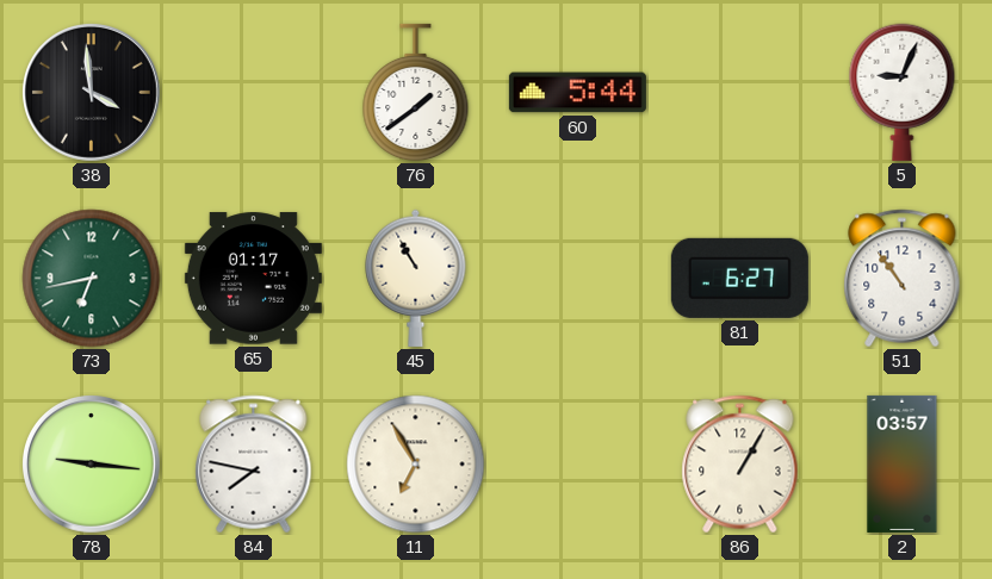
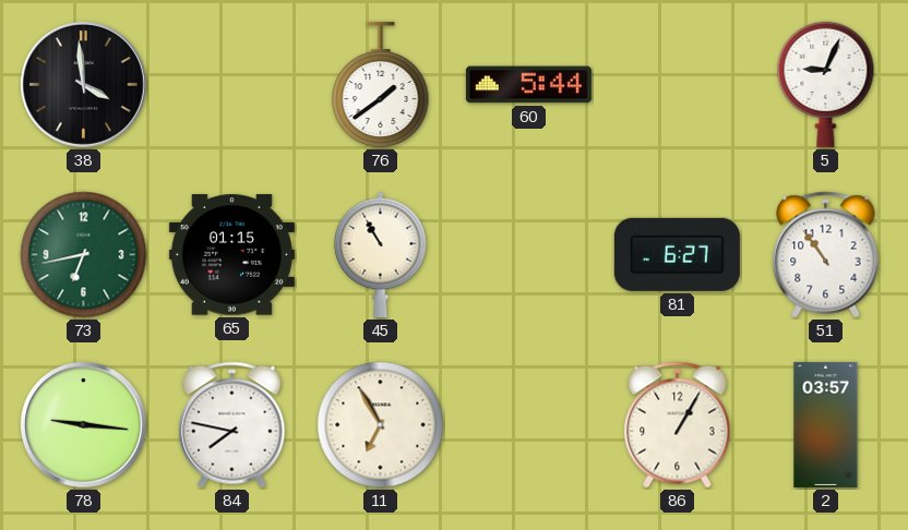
65: 01:17 -> 01:15
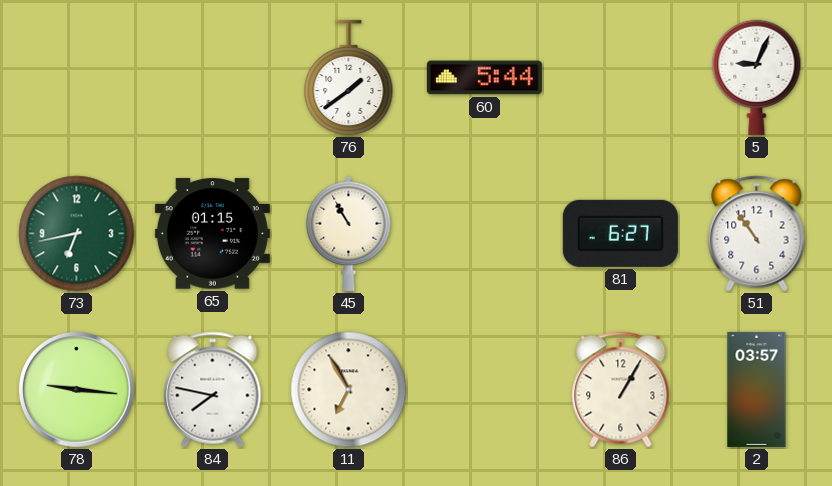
38: 3:59 -> none
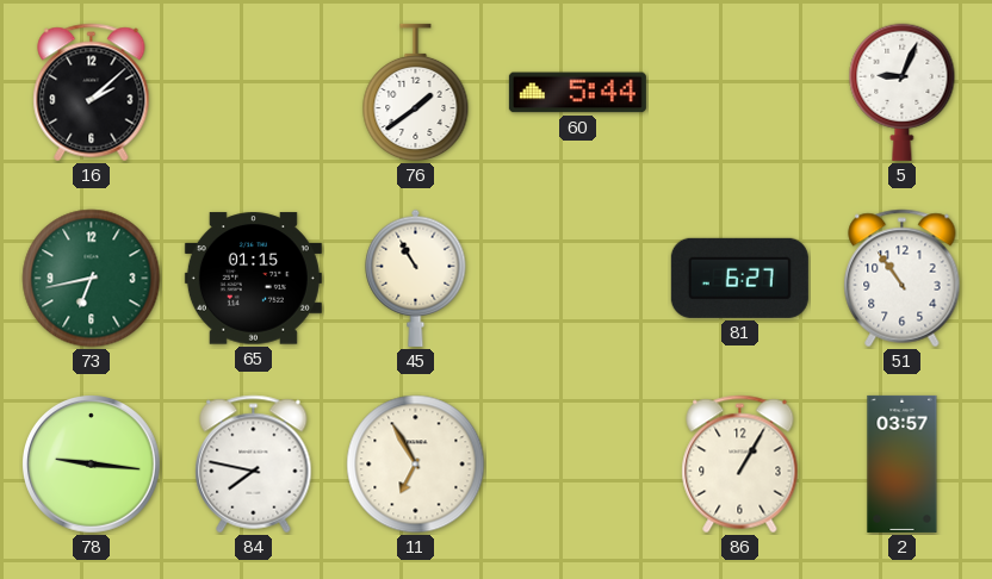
16: none -> 2:08
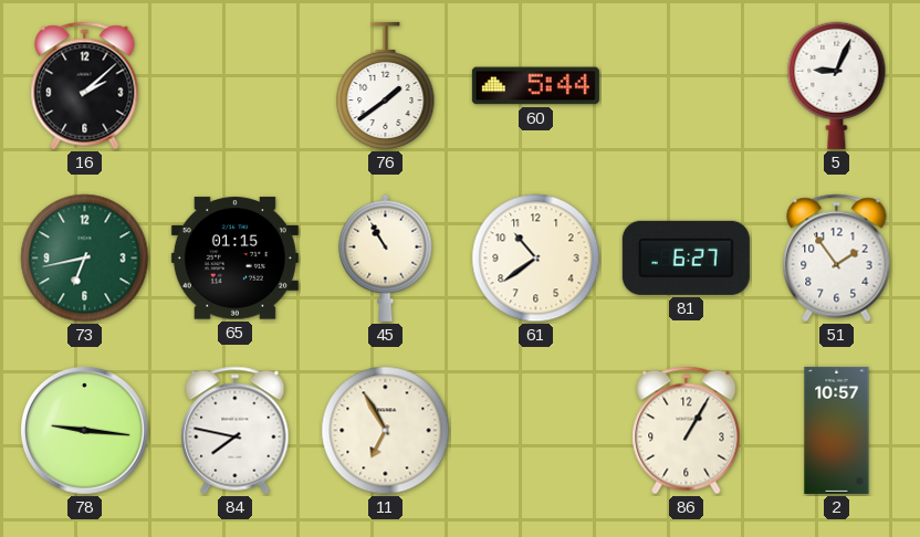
61: none -> 10:39
51: 10:54 -> 1:54
2: 03:57 -> 10:57
